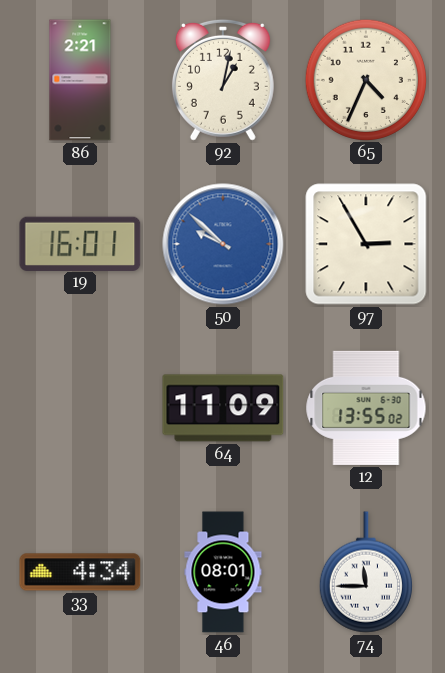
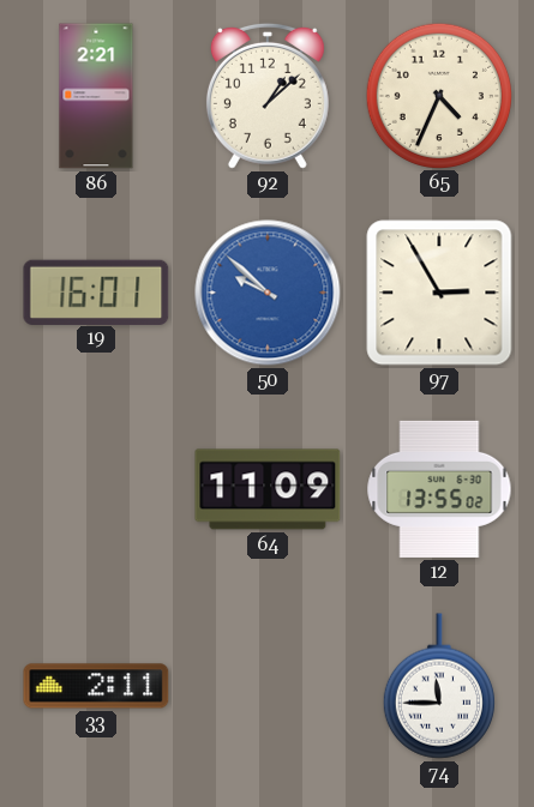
92: 1:02 -> 1:08
33: 4:34 -> 2:11
46: 08:01 -> none
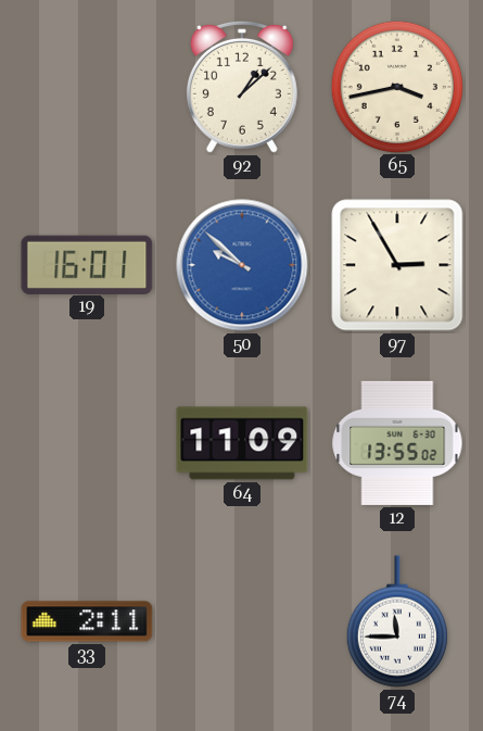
86: 2:21 -> none
65: 4:34 -> 3:43
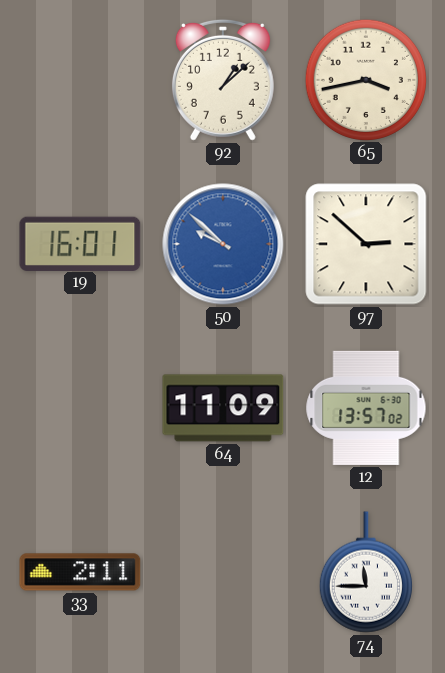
97: 2:55 -> 2:52
12: 13:55 -> 13:57
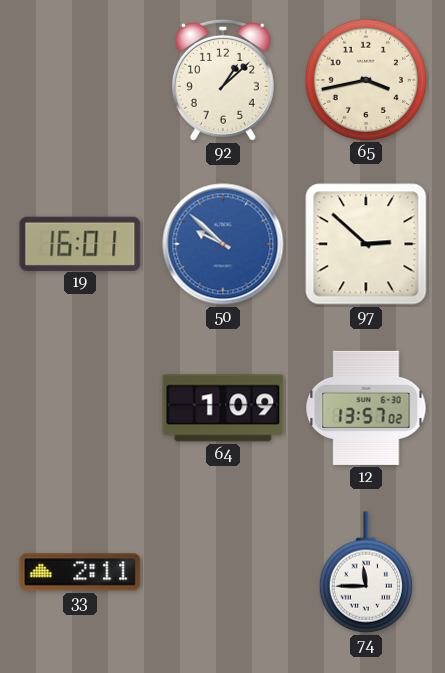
64: 11:09 -> 1:09
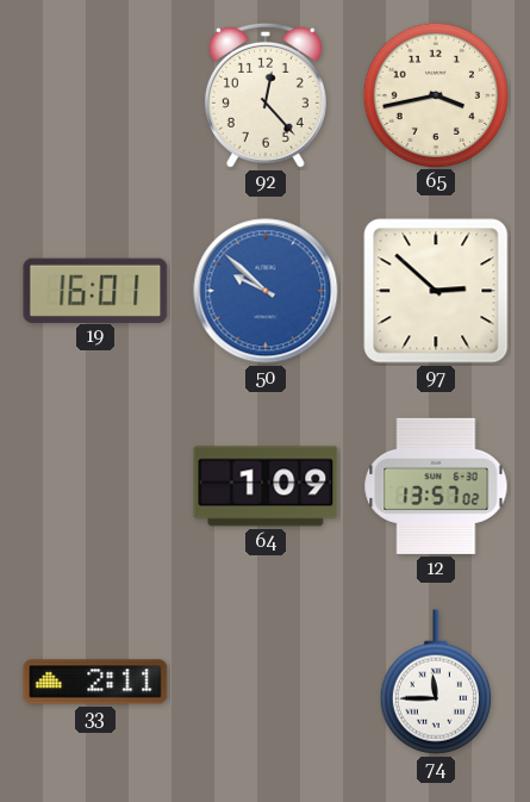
92: 1:08 -> 12:23
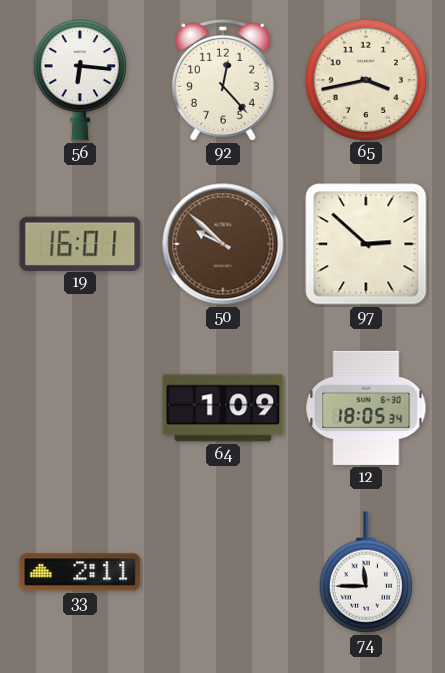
56: none -> 6:16
50 dial: blue -> brown
12: 13:57 -> 18:05
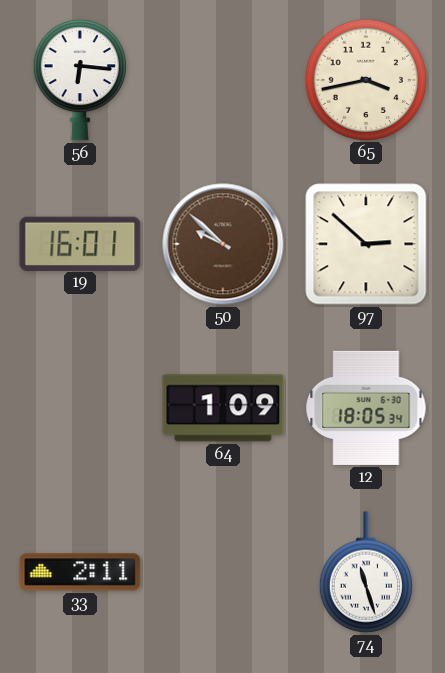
92: 12:23 -> none
74: 11:45 -> 11:27
